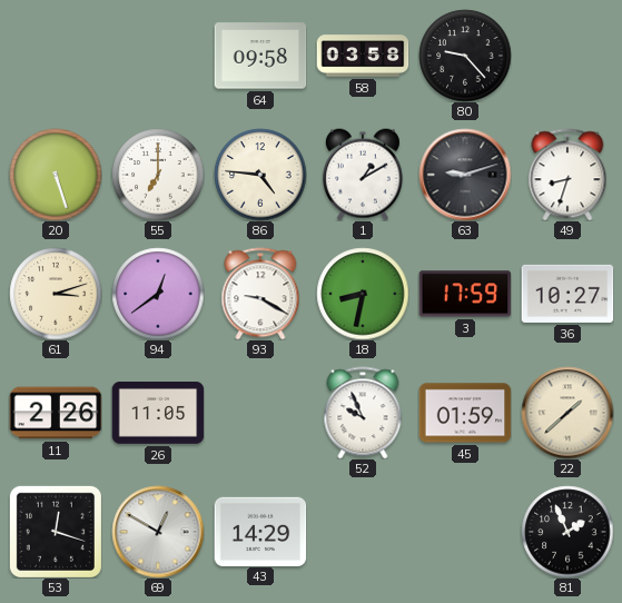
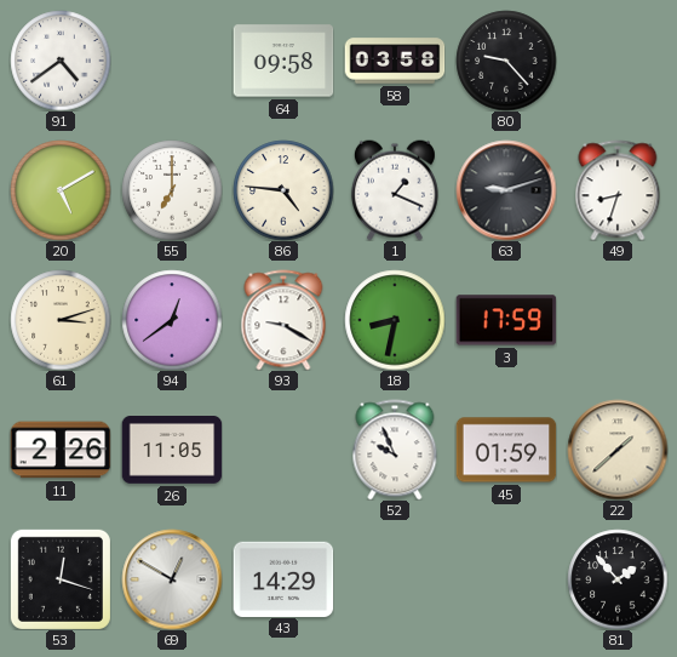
91: none -> 4:39
20: 5:27 -> 5:10
1: 1:10 -> 1:19
36: 10:27 -> none
81: 1:56 -> 1:53
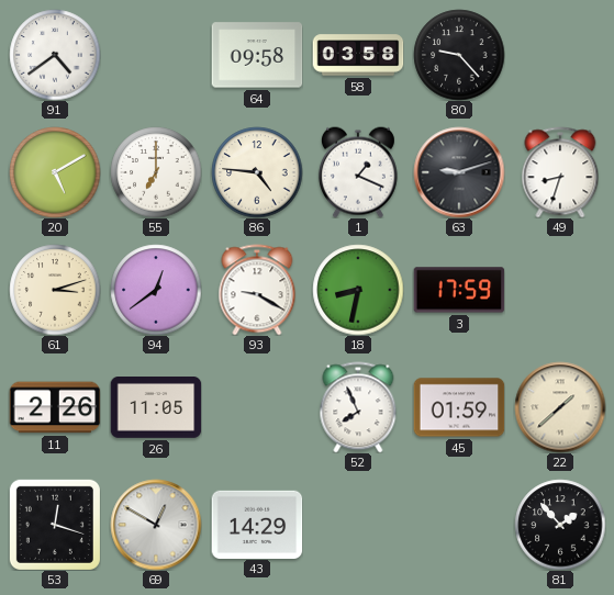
52: 9:56 -> 7:56
